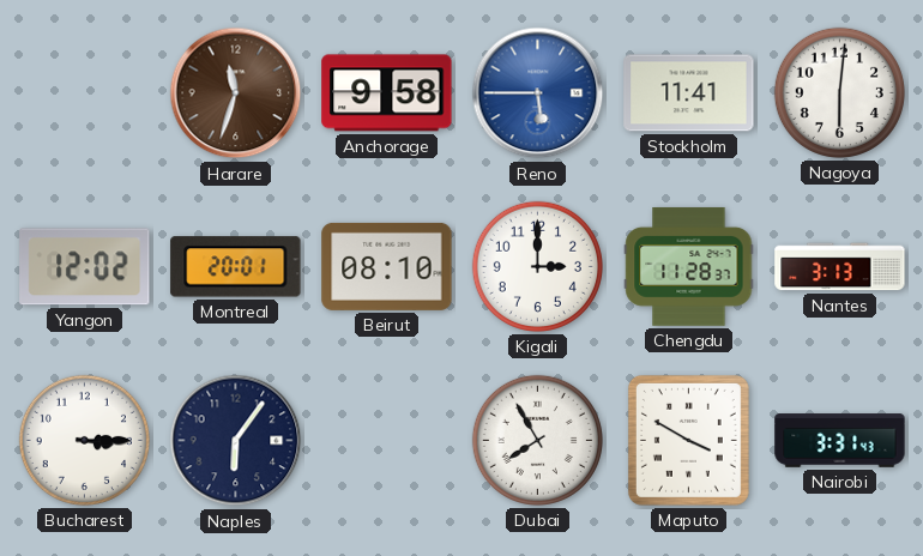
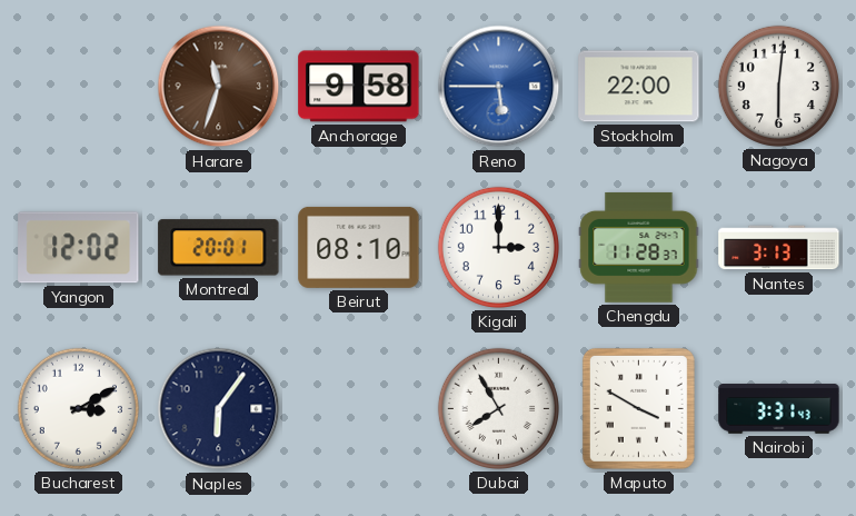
Stockholm: 11:41 -> 22:00
Bucharest: 3:15 -> 3:10
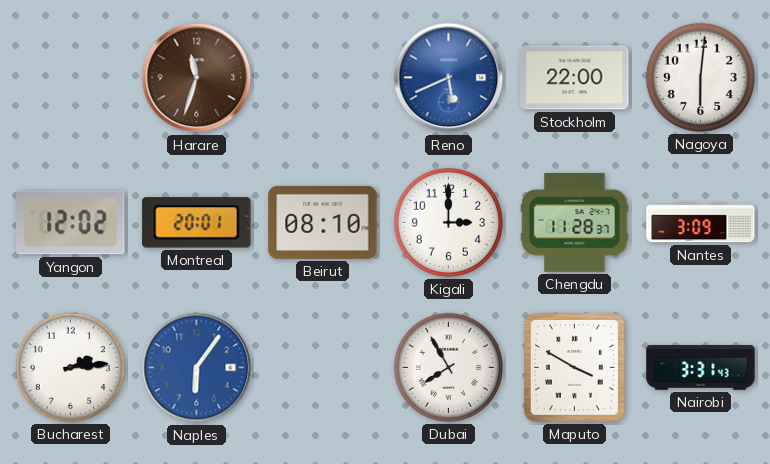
Anchorage: 9:58 -> none
Reno: 5:45 -> 5:41
Nantes: 3:13 -> 3:09
Bucharest: 3:10 -> 2:14
Naples dial: navy -> blue
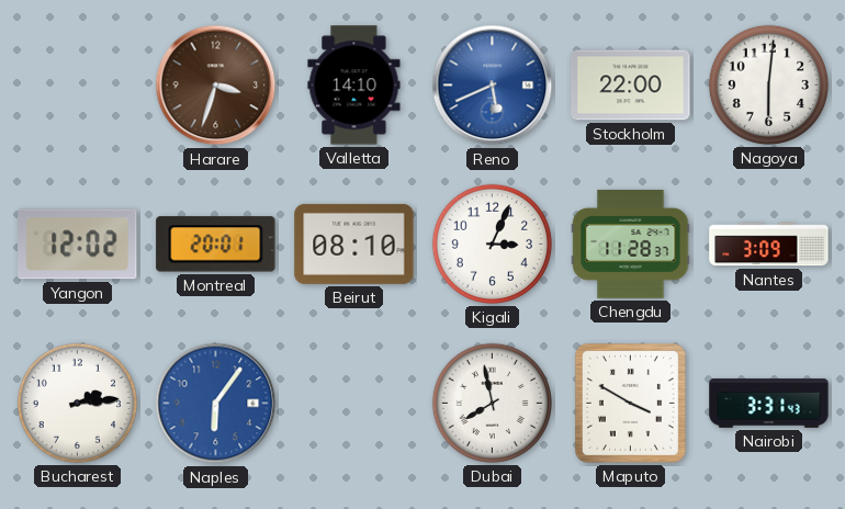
Harare: 11:33 -> 3:33
Valletta: none -> 14:10
Kigali: 3:00 -> 3:04
Dubai: 7:55 -> 7:58
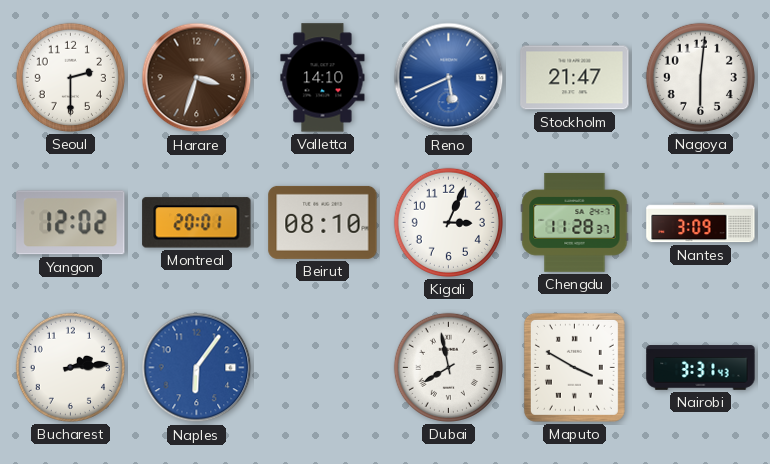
Seoul: none -> 2:30
Stockholm: 22:00 -> 21:47
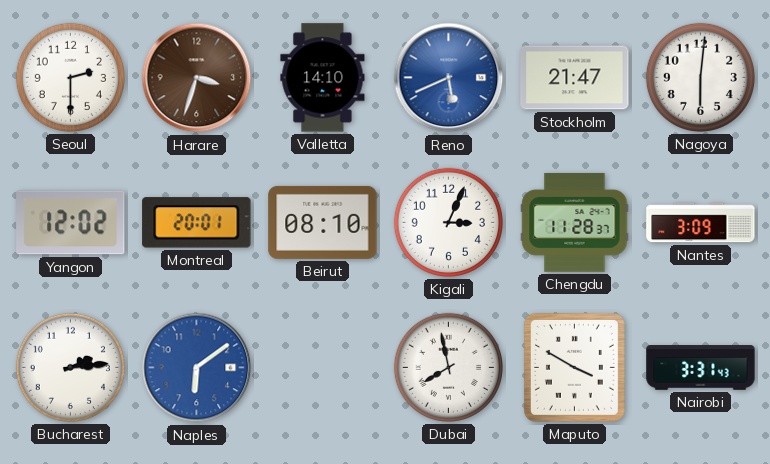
Naples: 6:06 -> 6:09
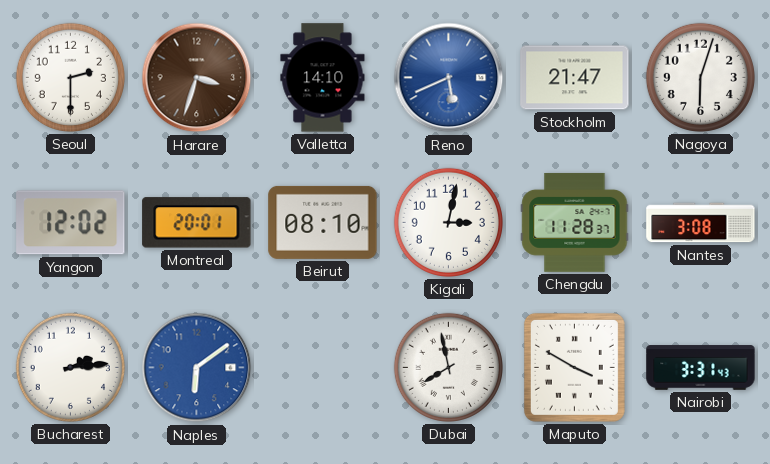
Nagoya: 6:01 -> 6:03
Kigali: 3:04 -> 3:02
Nantes: 3:09 -> 3:08
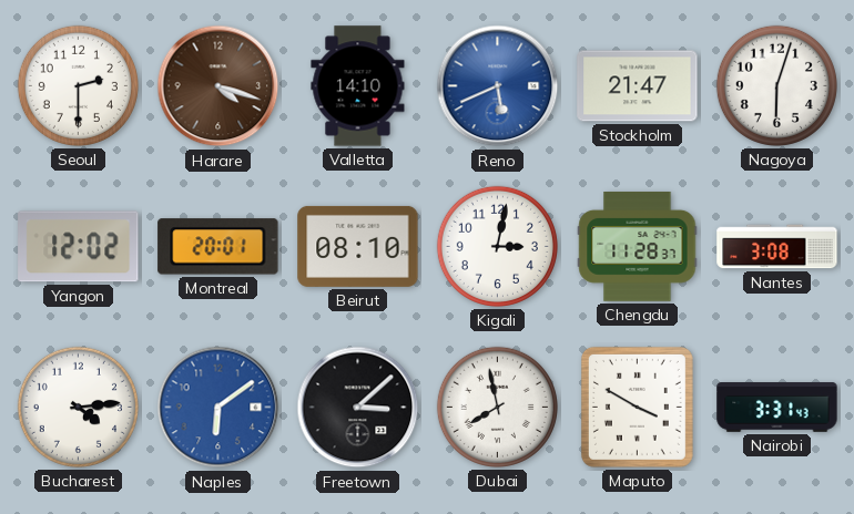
Harare: 3:33 -> 4:18
Bucharest: 2:14 -> 4:14
Freetown: none -> 3:08
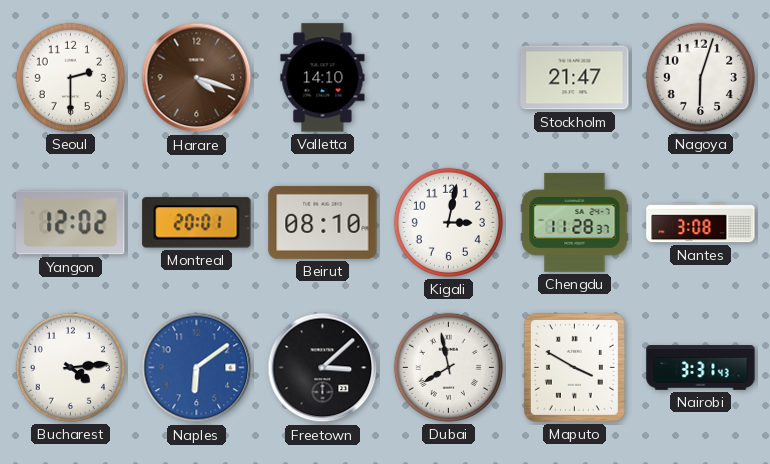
Reno: 5:41 -> none
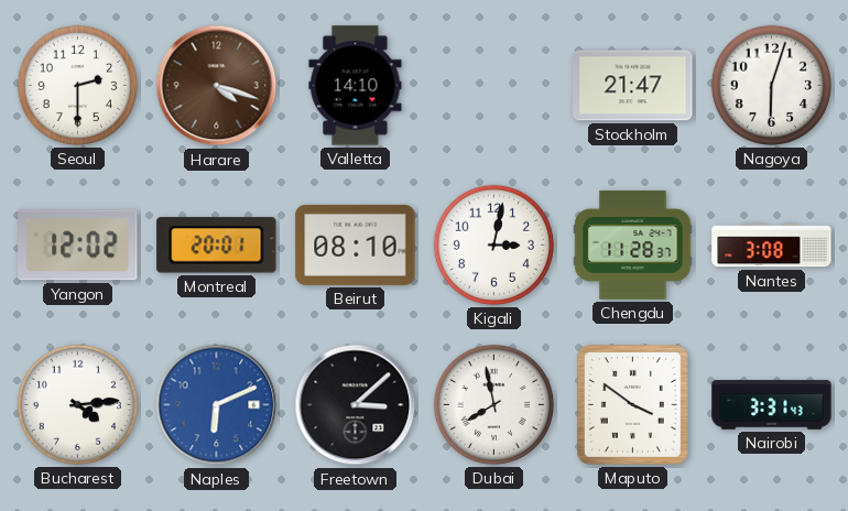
Naples: 6:09 -> 6:11
Maputo: 3:50 -> 3:51
